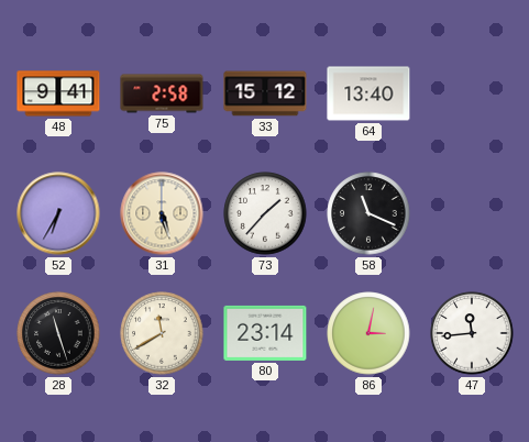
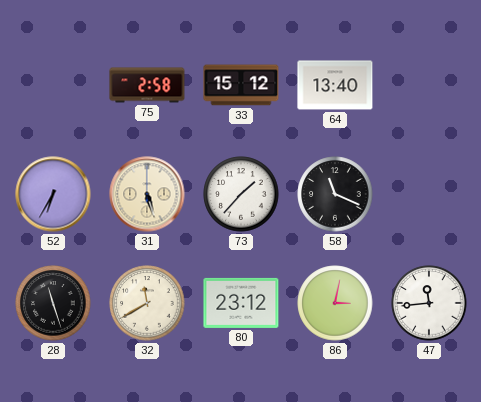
48: 9:41 -> none
80: 23:14 -> 23:12
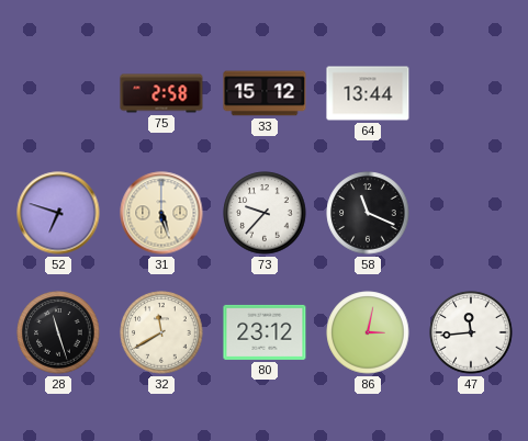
64: 13:40 -> 13:44
52: 6:35 -> 6:48
73: 1:37 -> 9:37
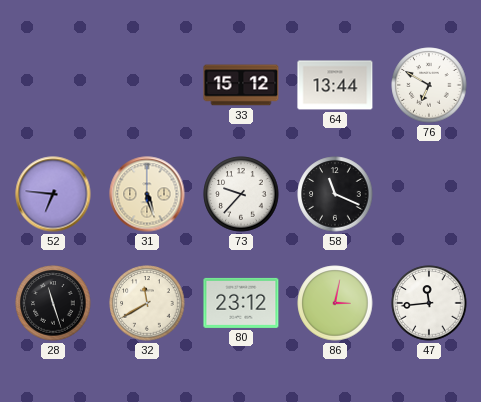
75: 2:58 -> none
76: none -> 6:50
52: 6:48 -> 6:46
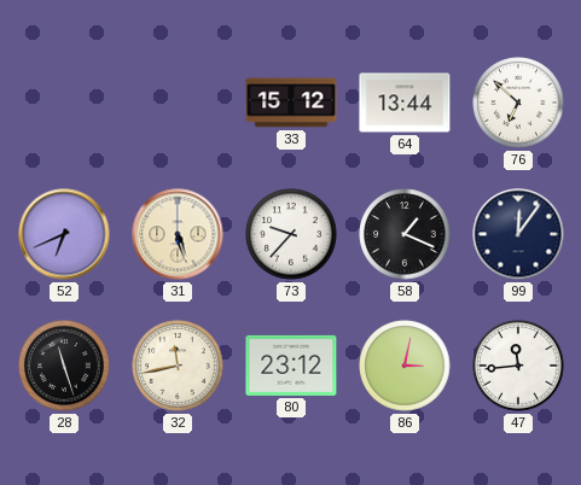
76: 6:50 -> 6:52
52: 6:46 -> 6:41
58: 11:19 -> 1:19
99: none -> 12:06
32: 11:40 -> 11:43
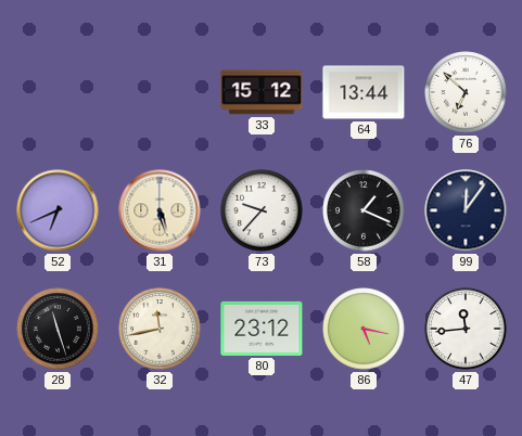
86: 3:02 -> 5:17
